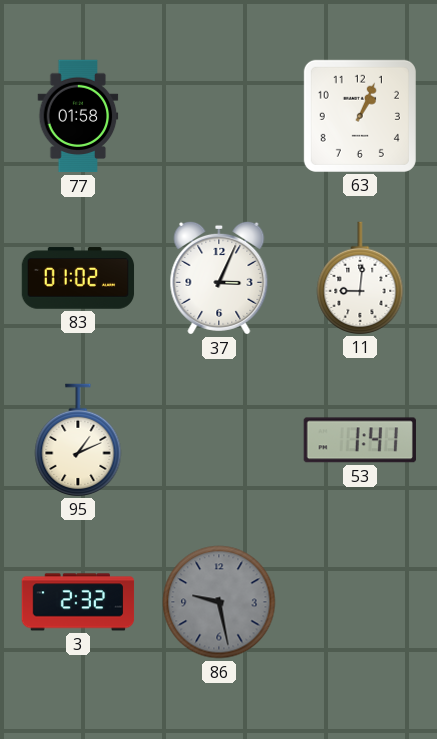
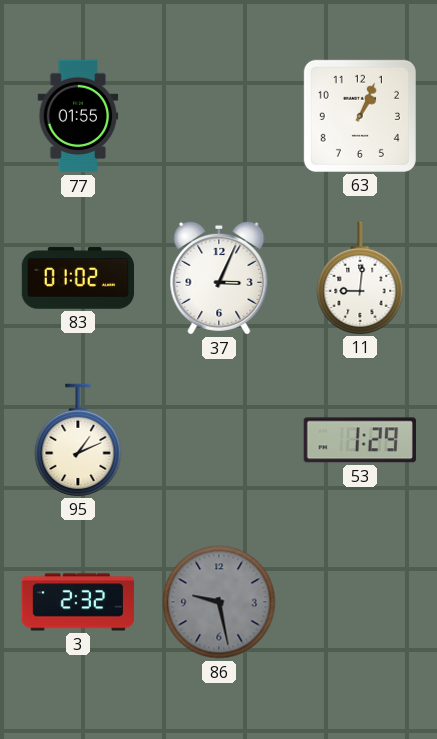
77: 01:58 -> 01:55
53: 1:41 -> 1:29
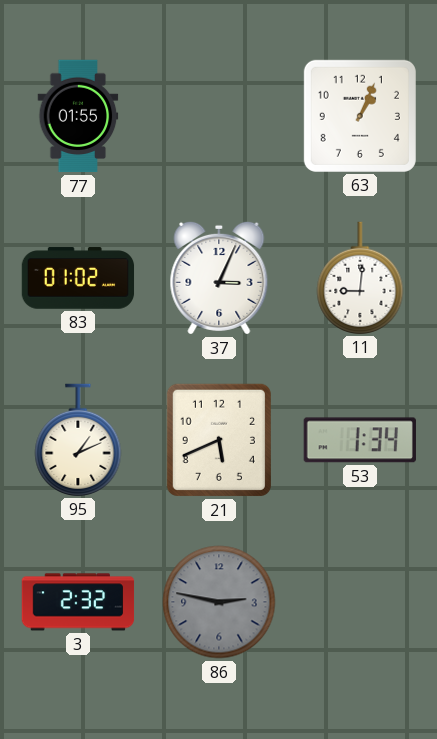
21: none -> 5:41
53: 1:29 -> 1:34
86: 9:28 -> 2:47
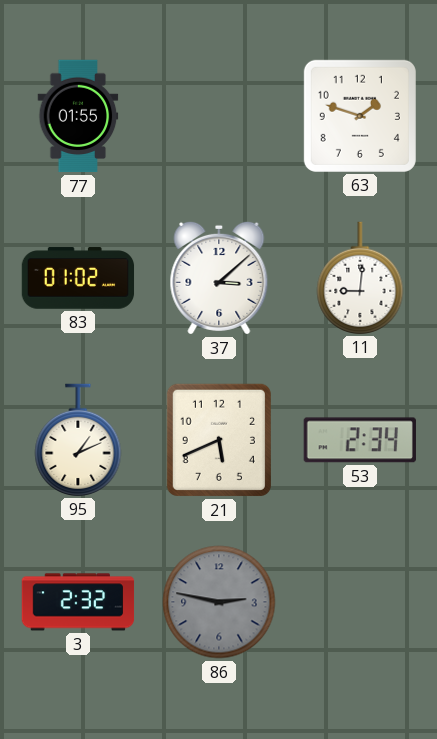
63: 1:04 -> 1:48
37: 3:04 -> 3:08
53: 1:34 -> 2:34
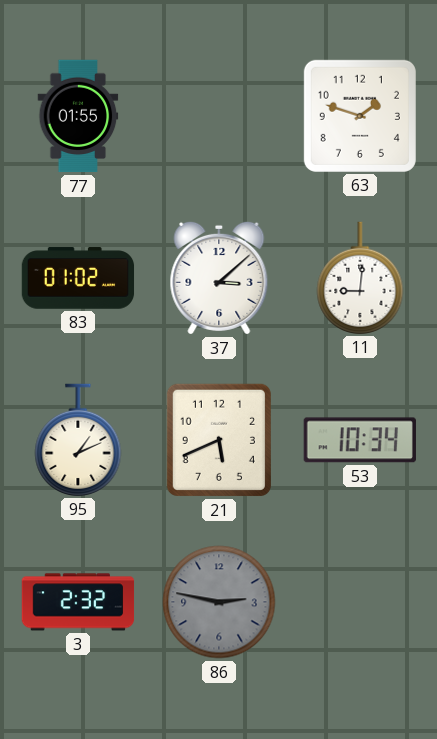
53: 2:34 -> 10:34
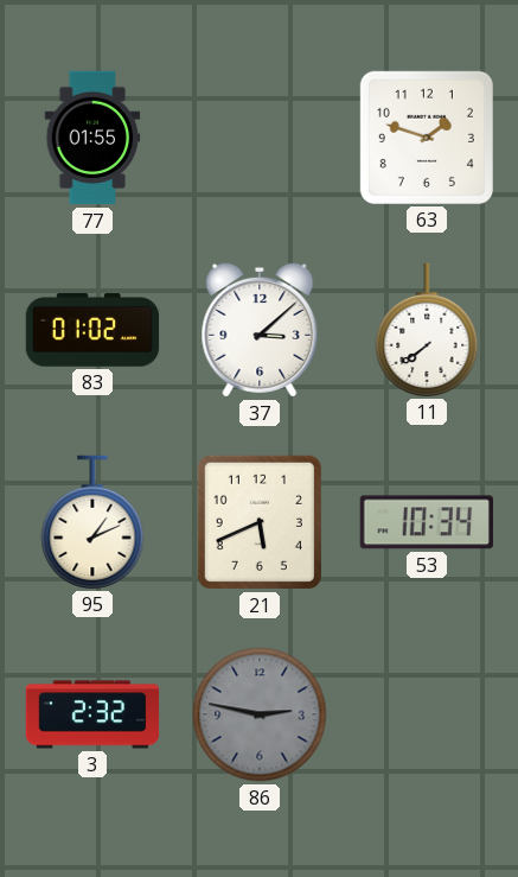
11: 9:01 -> 7:39
